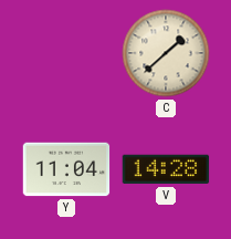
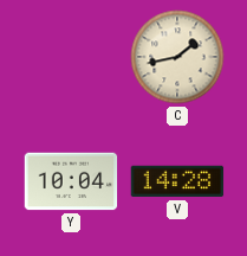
C: 1:38 -> 1:43
Y: 11:04 -> 10:04
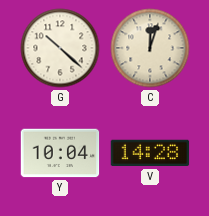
G: none -> 10:22
C: 1:43 -> 12:03
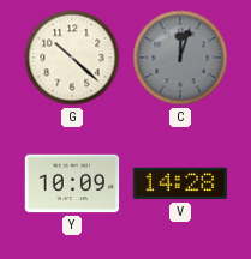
C dial: cream -> grey
Y: 10:04 -> 10:09
